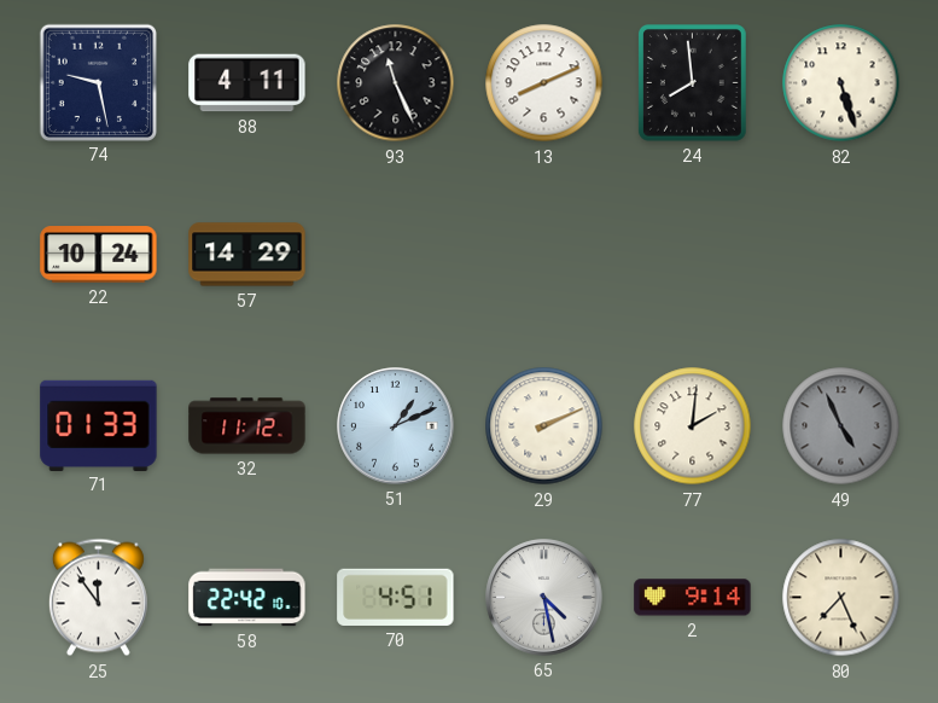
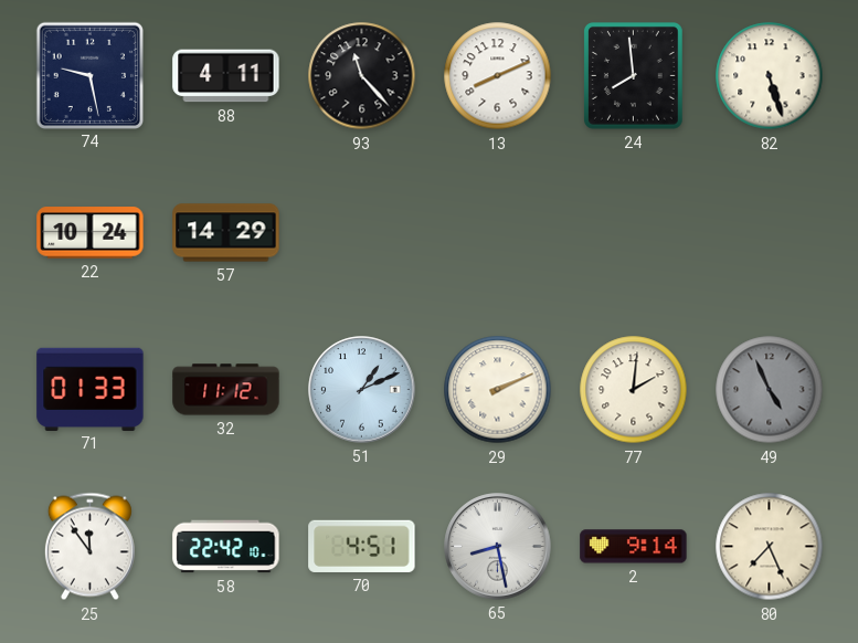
93: 11:26 -> 11:23
65: 4:28 -> 8:28
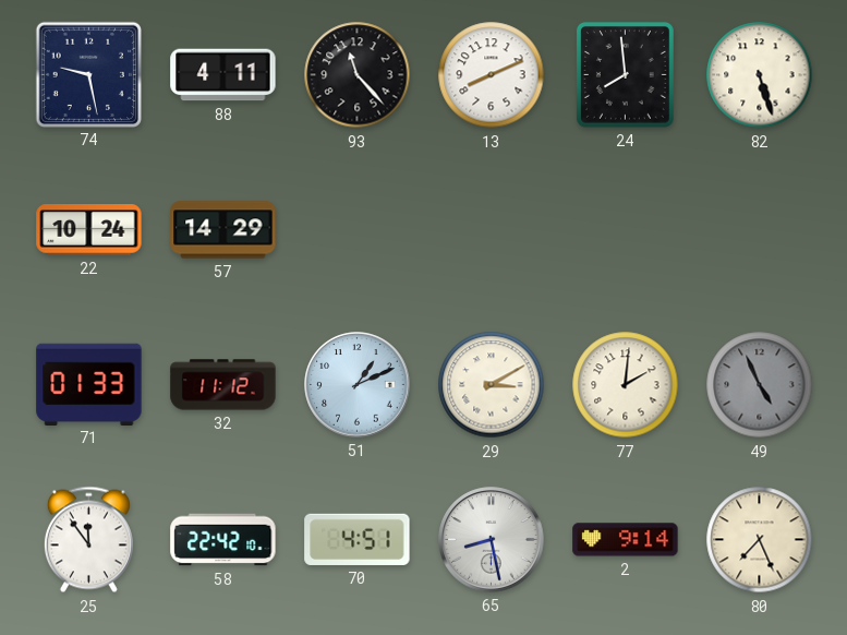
29: 2:11 -> 3:10
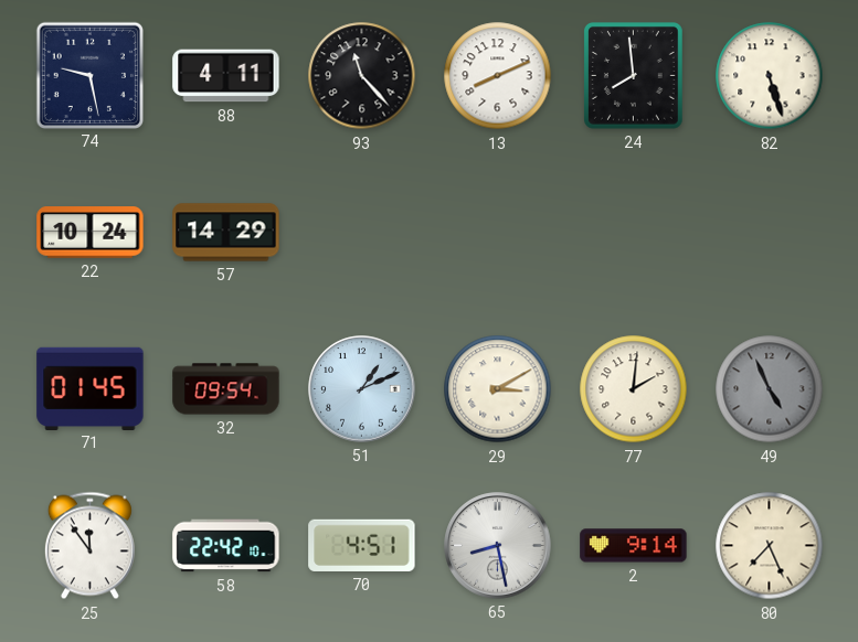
71: 01:33 -> 01:45
32: 11:12 -> 09:54
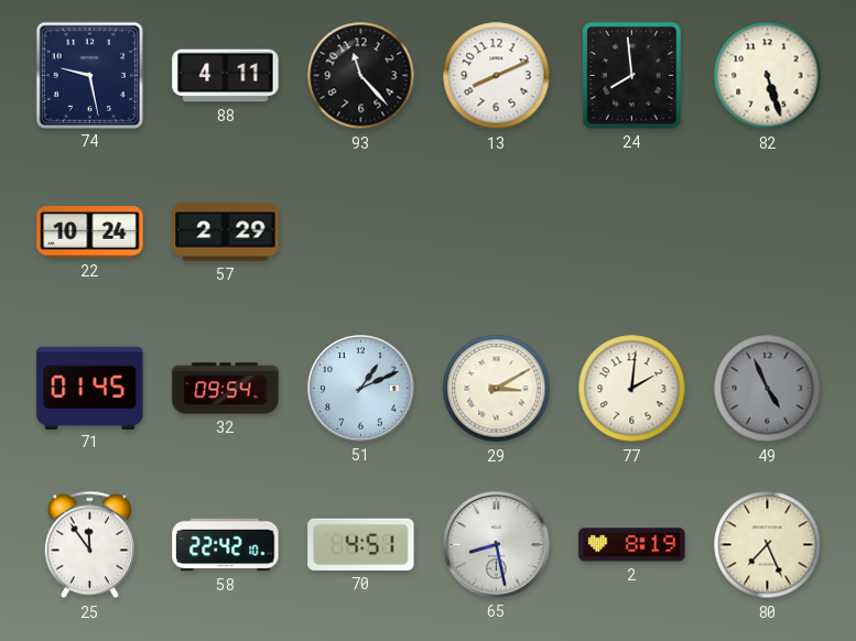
57: 14:29 -> 2:29
2: 9:14 -> 8:19
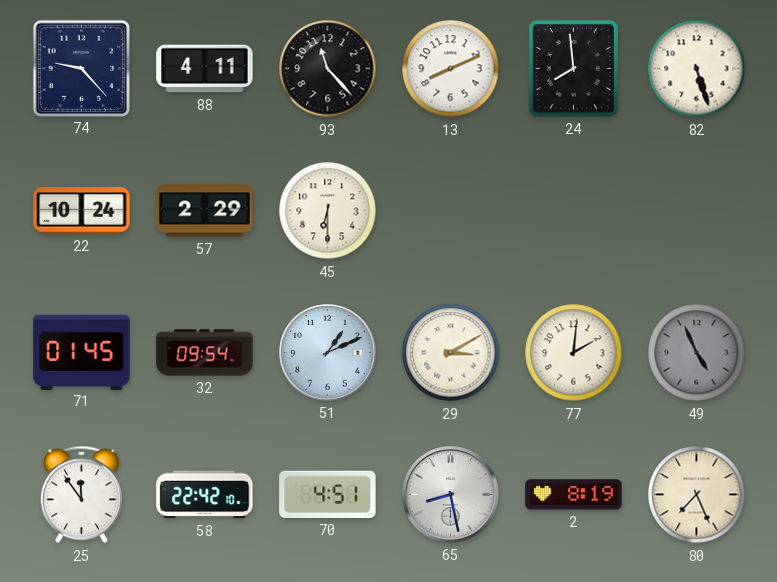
74: 9:28 -> 9:23
45: none -> 6:30
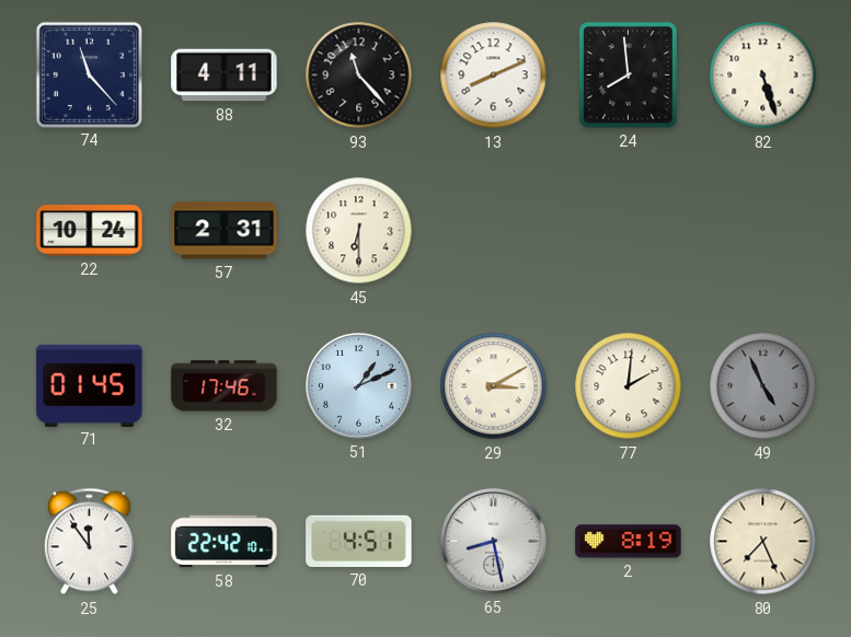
74: 9:23 -> 11:23
57: 2:29 -> 2:31
32: 09:54 -> 17:46
